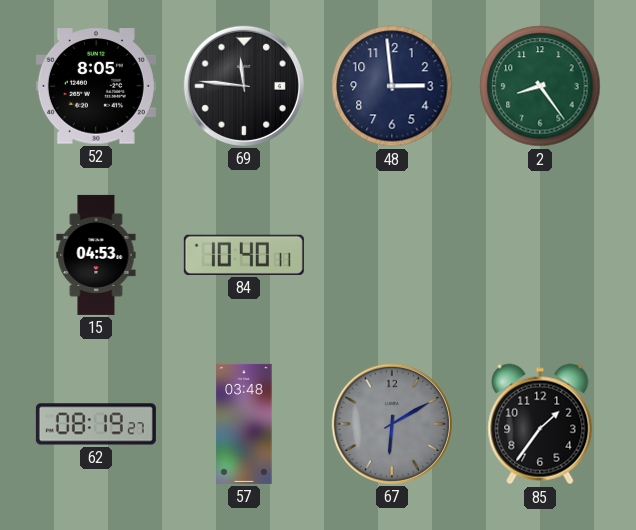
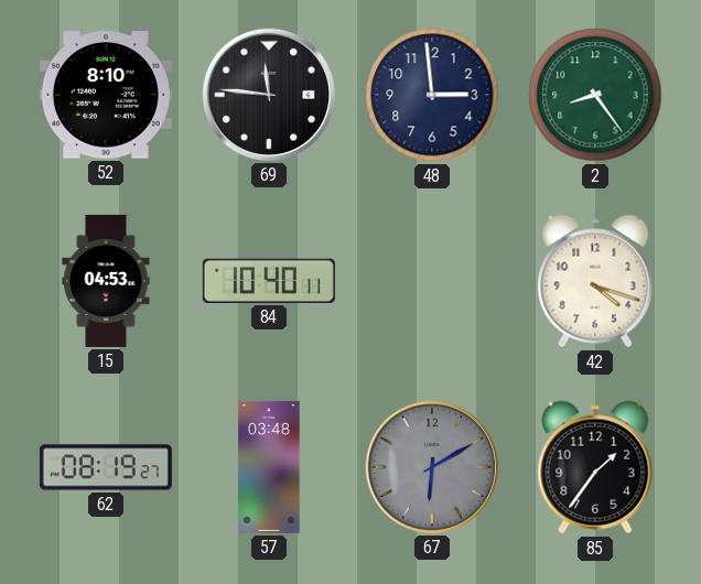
52: 8:05 -> 8:10
42: none -> 4:18
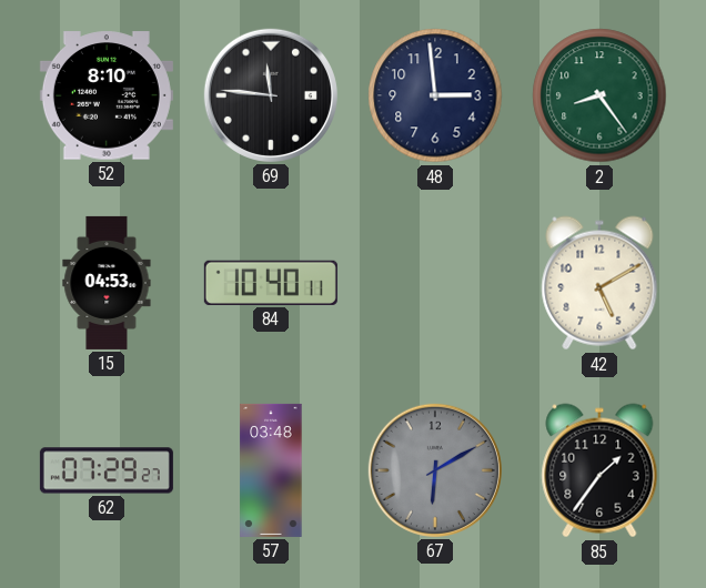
42: 4:18 -> 5:10
62: 08:19 -> 07:29
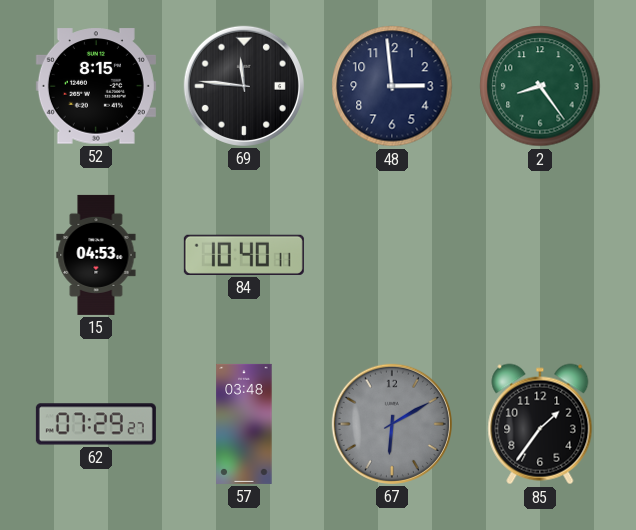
52: 8:10 -> 8:15
42: 5:10 -> none
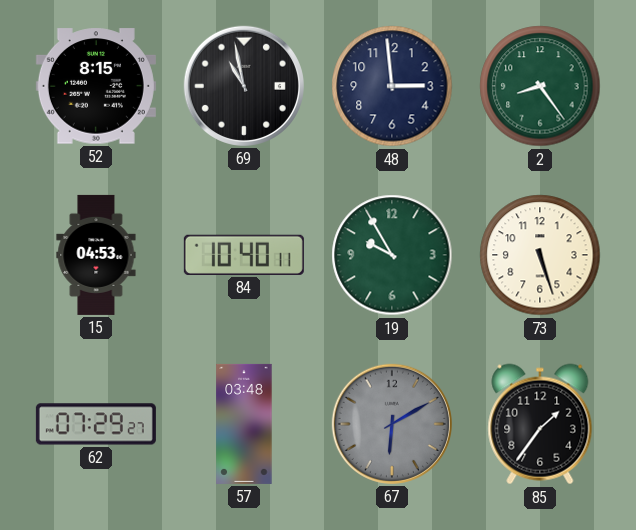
69: 11:46 -> 10:58
19: none -> 9:55
73: none -> 5:27
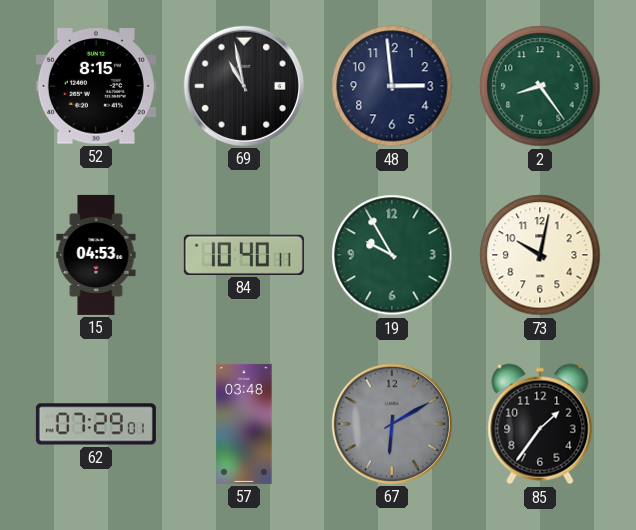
73: 5:27 -> 10:02
62: 07:29:27 -> 07:29:01
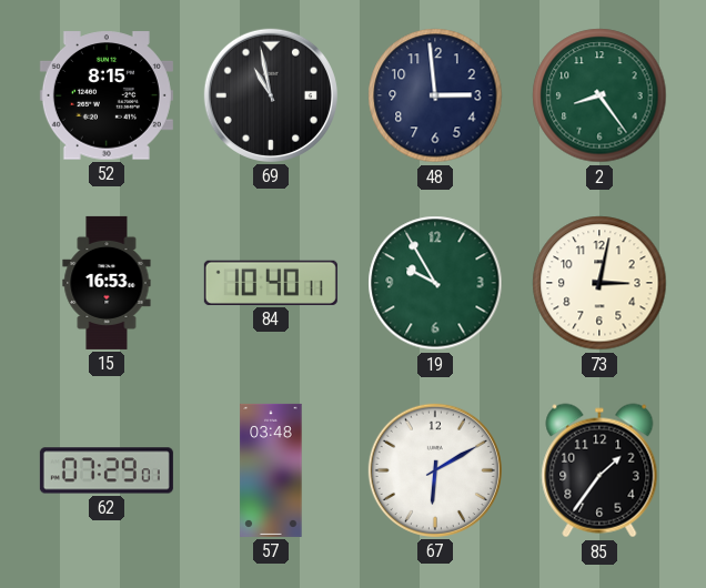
15: 04:53 -> 16:53
73: 10:02 -> 3:02
67 dial: grey -> white
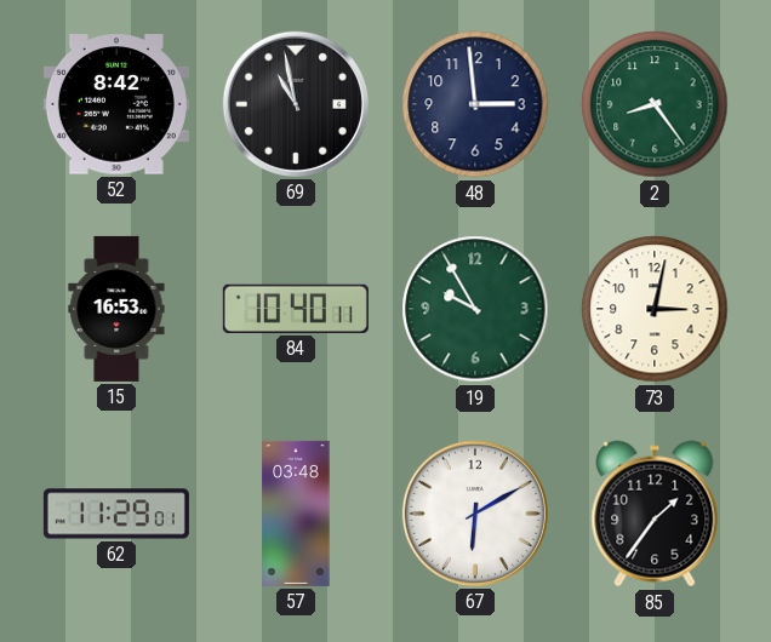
52: 8:15 -> 8:42
62: 07:29 -> 11:29
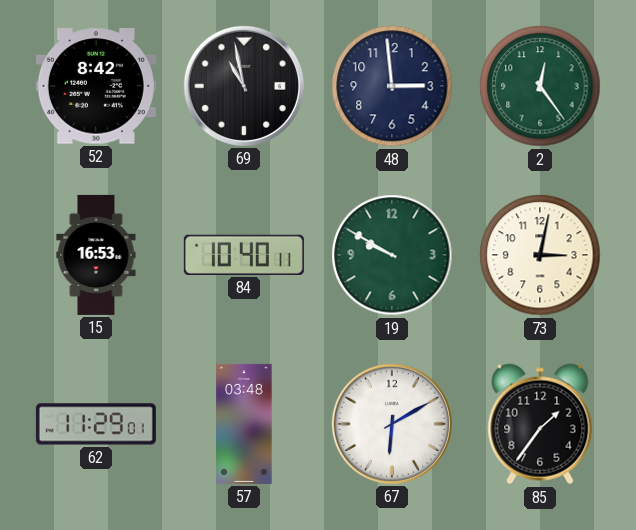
2: 8:24 -> 12:24
19: 9:55 -> 9:50
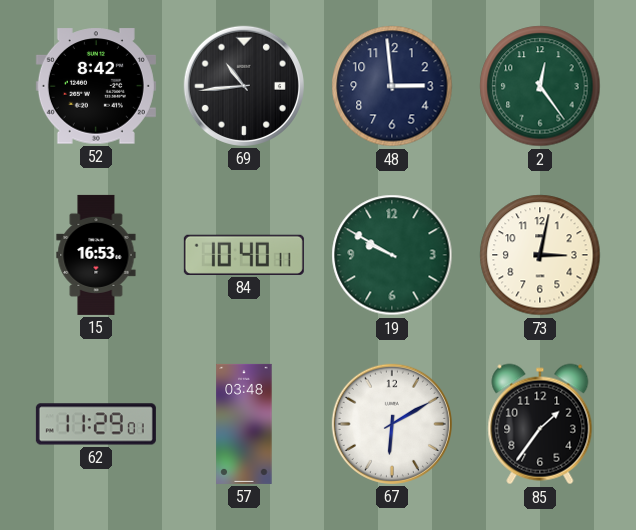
69: 10:58 -> 10:44
